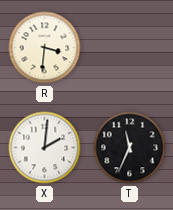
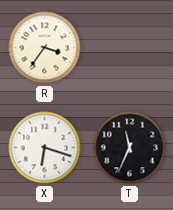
R: 3:31 -> 3:36
X: 2:01 -> 6:18
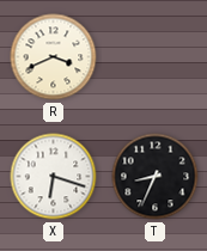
R: 3:36 -> 3:41
T: 11:34 -> 8:34
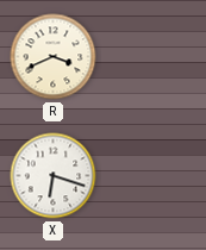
T: 8:34 -> none
